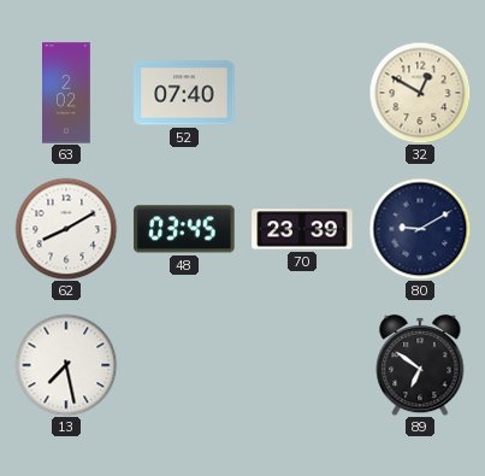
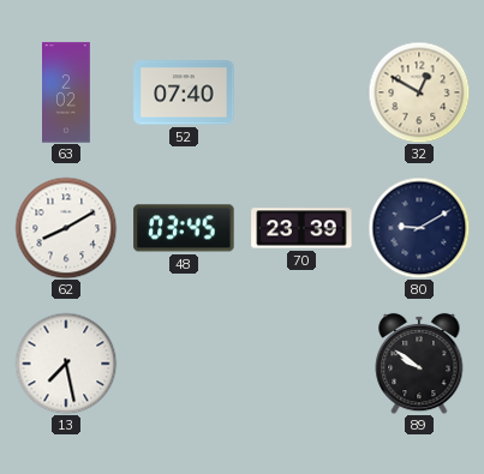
89: 6:51 -> 9:51
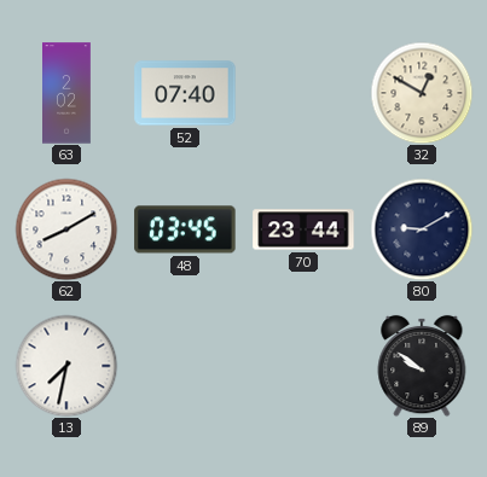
70: 23:39 -> 23:44
13: 7:28 -> 7:32
